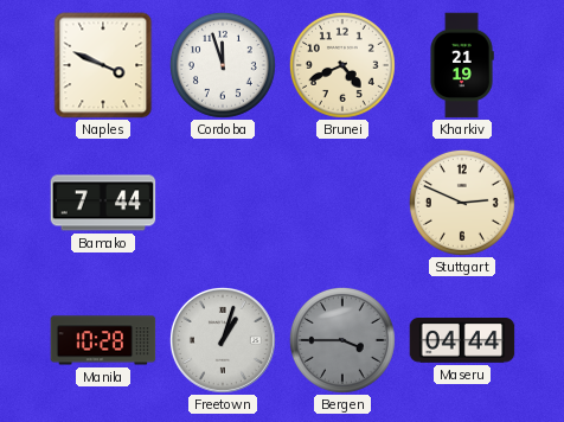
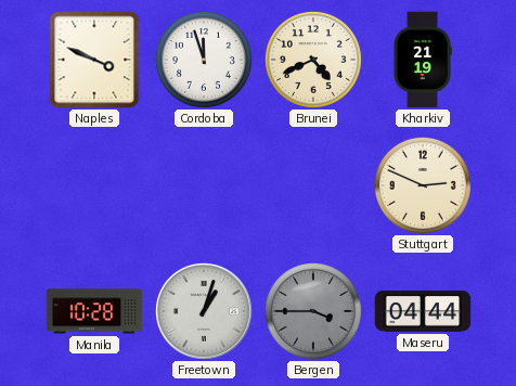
Bamako: 7:44 -> none
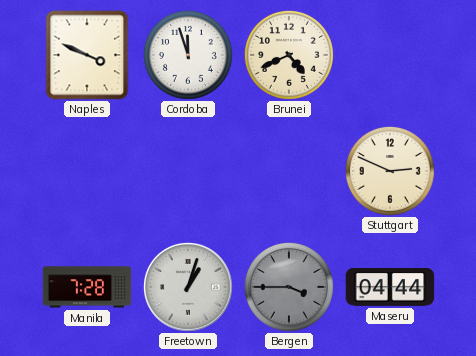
Kharkiv: 21:19 -> none
Manila: 10:28 -> 7:28
